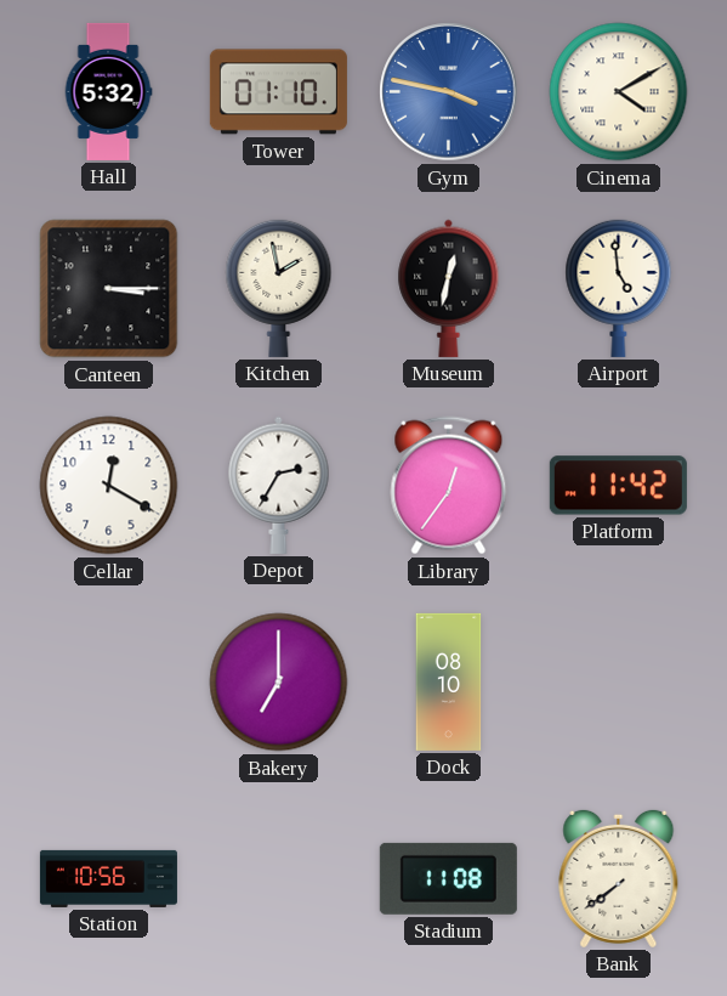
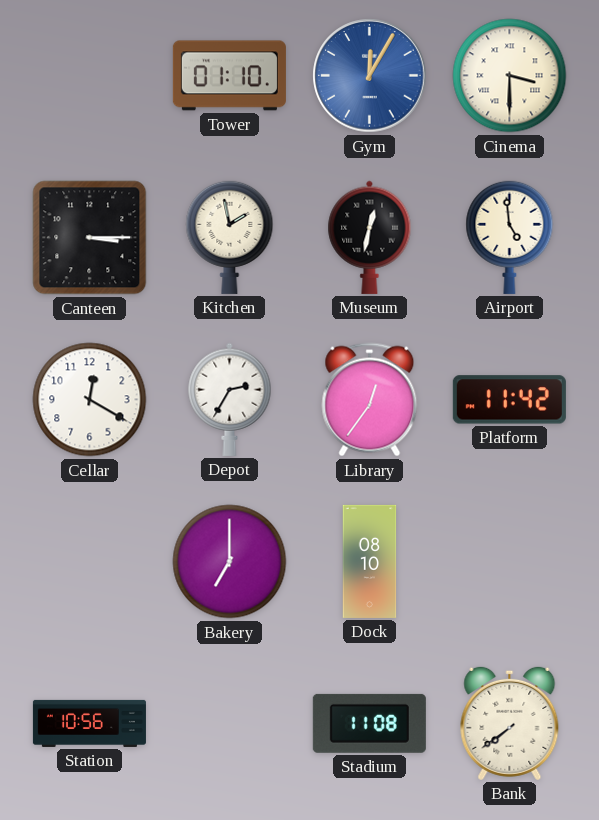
Hall: 5:32 -> none
Gym: 3:47 -> 12:05
Cinema: 4:10 -> 3:30
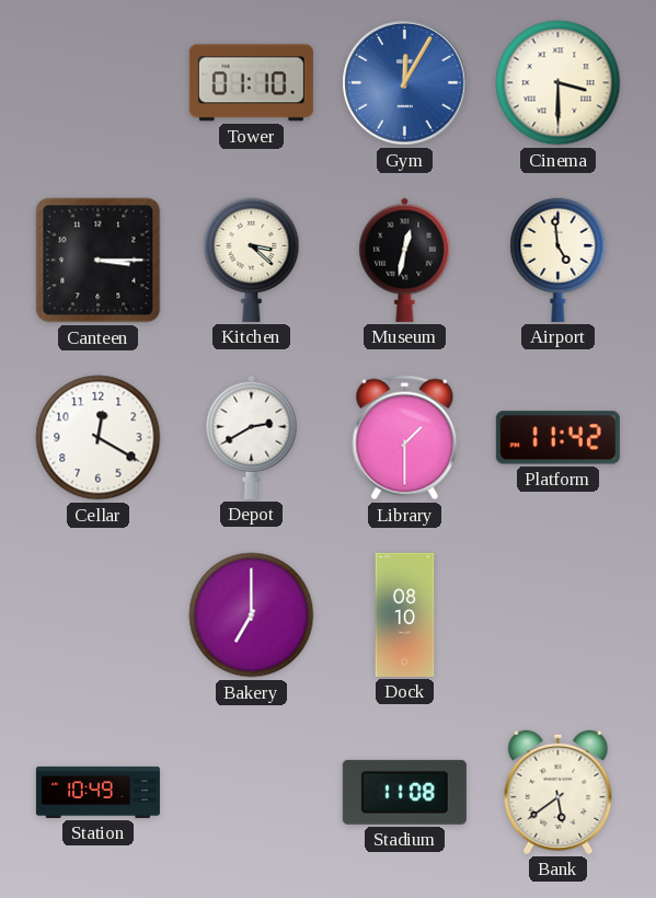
Kitchen: 1:58 -> 3:22
Depot: 2:35 -> 2:40
Library: 12:36 -> 1:30
Station: 10:56 -> 10:49
Bank: 7:39 -> 5:39
